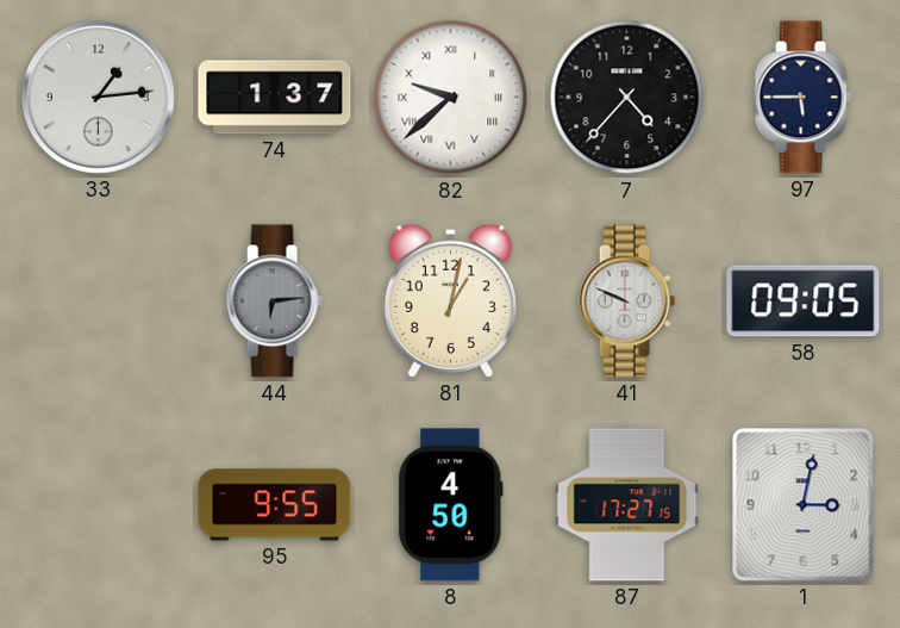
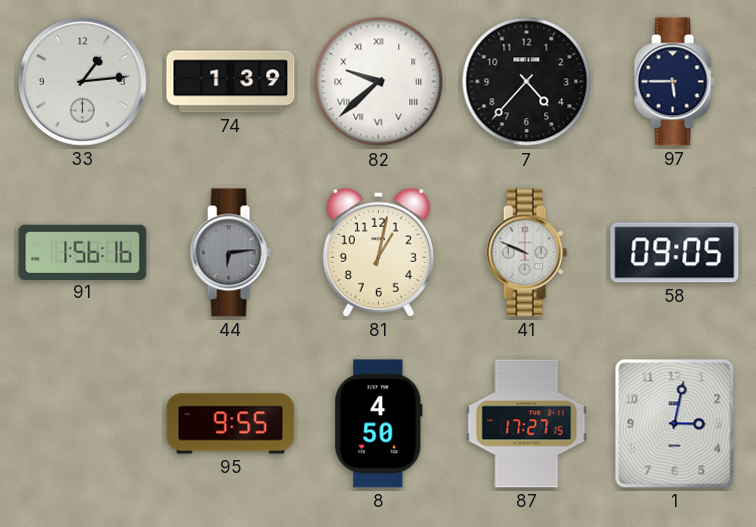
74: 1:37 -> 1:39
91: none -> 1:56
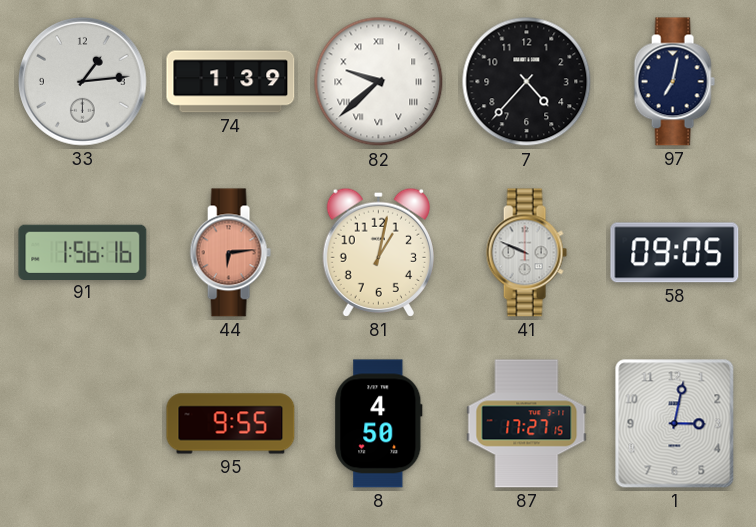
97: 5:45 -> 7:02
44 dial: grey -> salmon
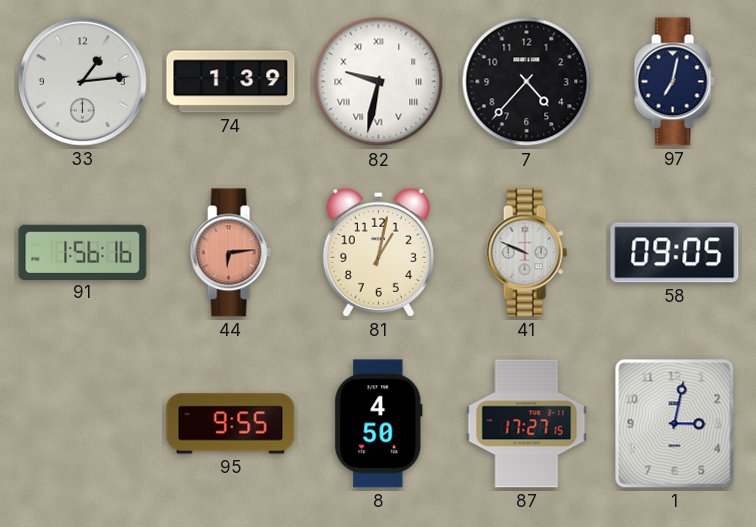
82: 9:38 -> 9:32
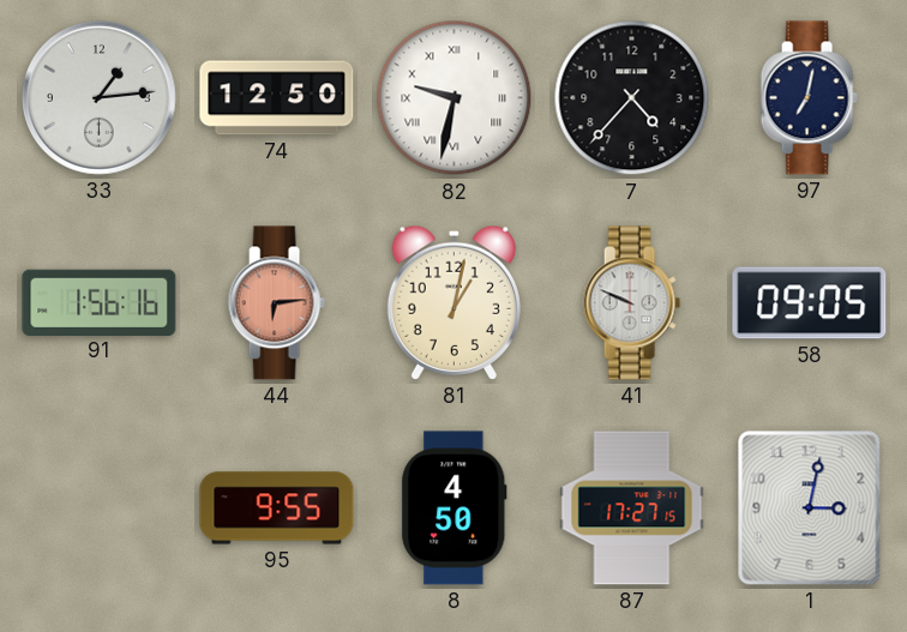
74: 1:39 -> 12:50
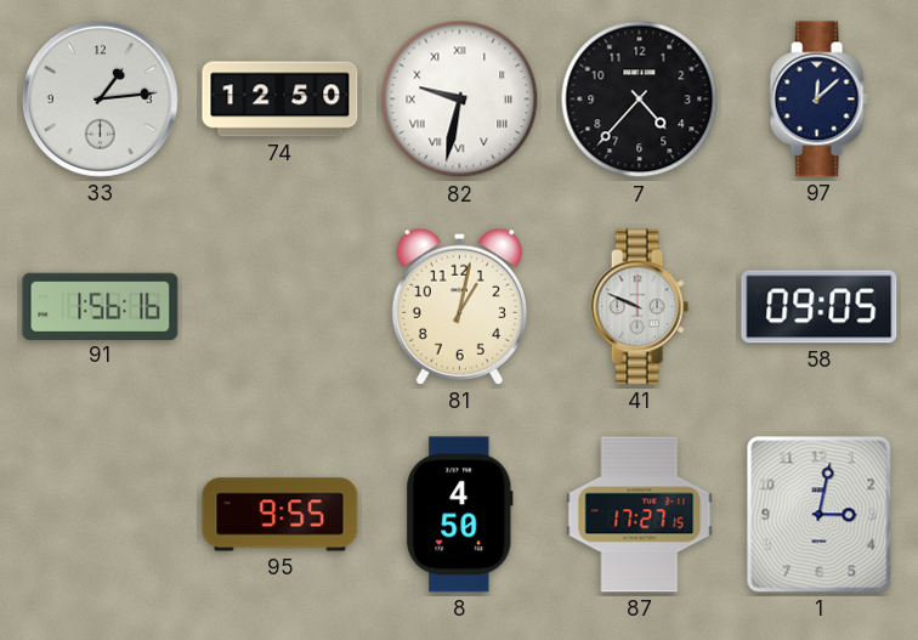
97: 7:02 -> 12:08
44: 6:14 -> none
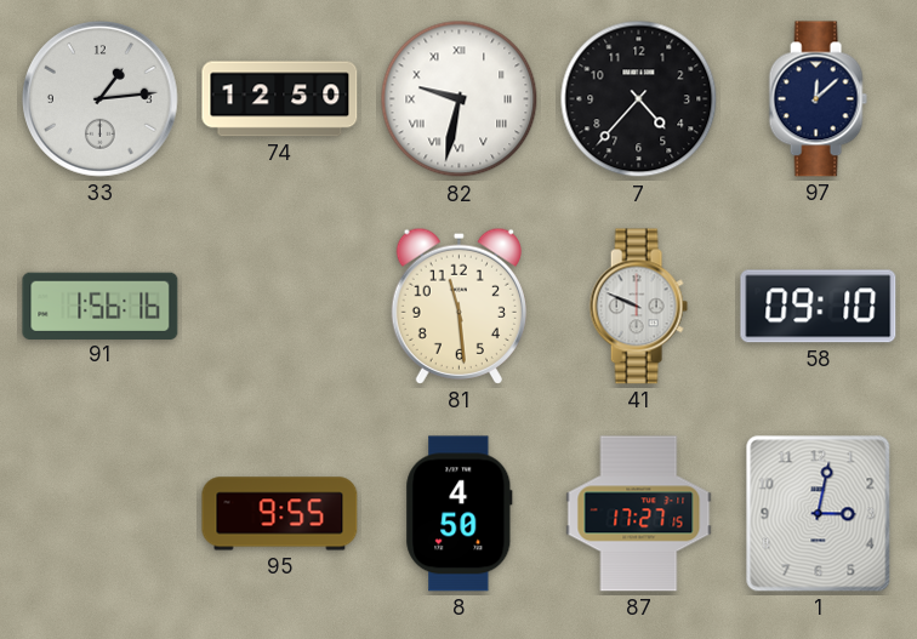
81: 1:02 -> 11:29
58: 09:05 -> 09:10
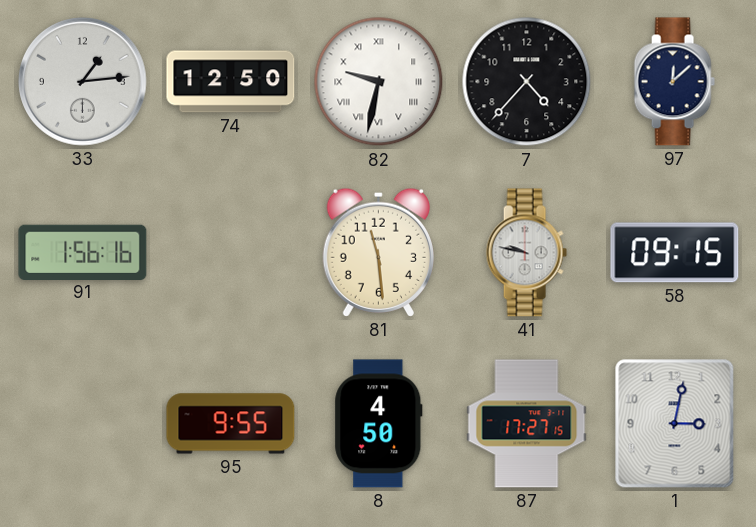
41: 9:49 -> 9:47
58: 09:10 -> 09:15
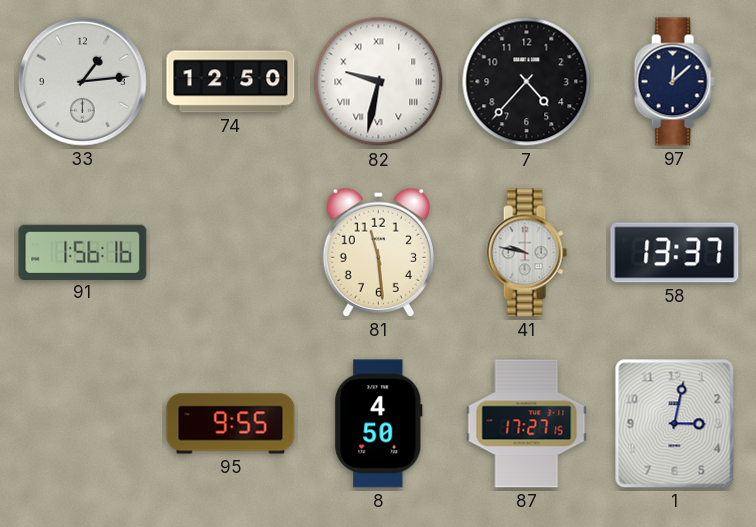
58: 09:15 -> 13:37
